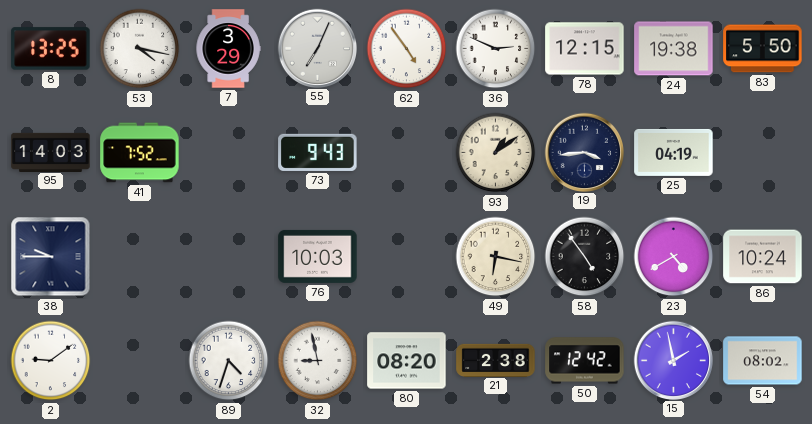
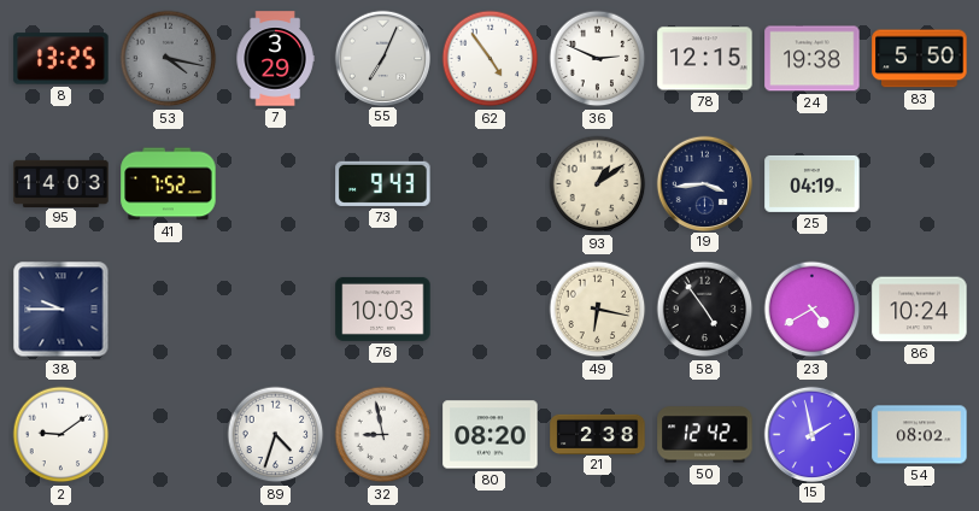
53 dial: white -> grey
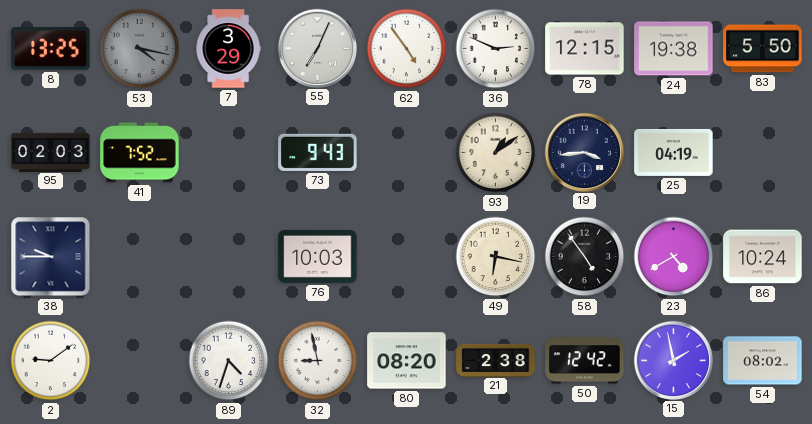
95: 14:03 -> 02:03
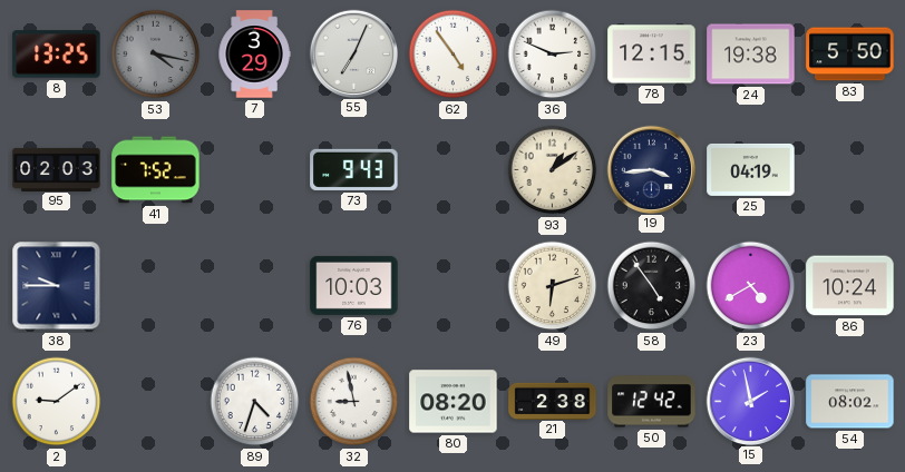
49: 6:17 -> 6:12
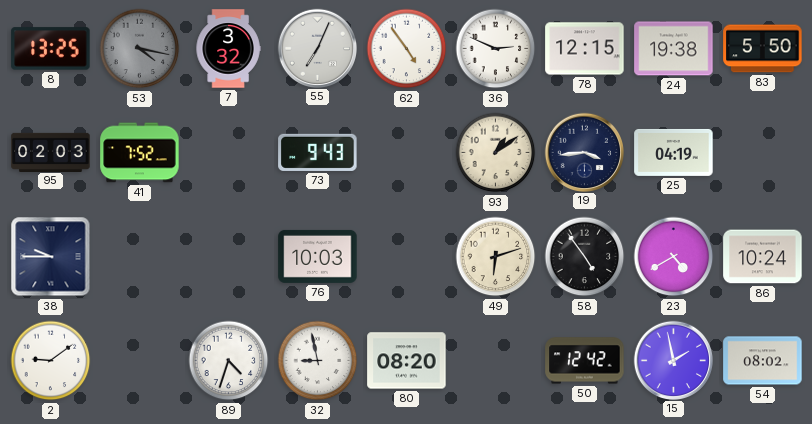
7: 3:29 -> 3:32
21: 2:38 -> none
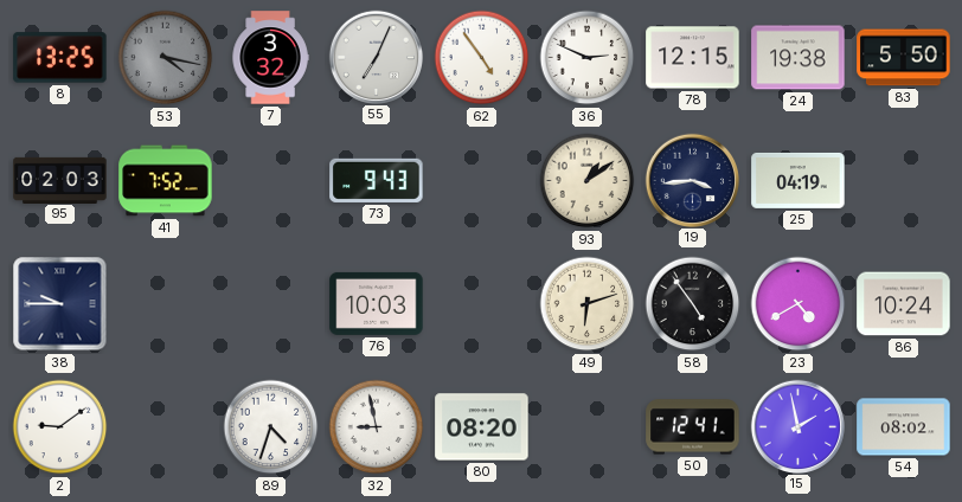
50: 12:42 -> 12:41
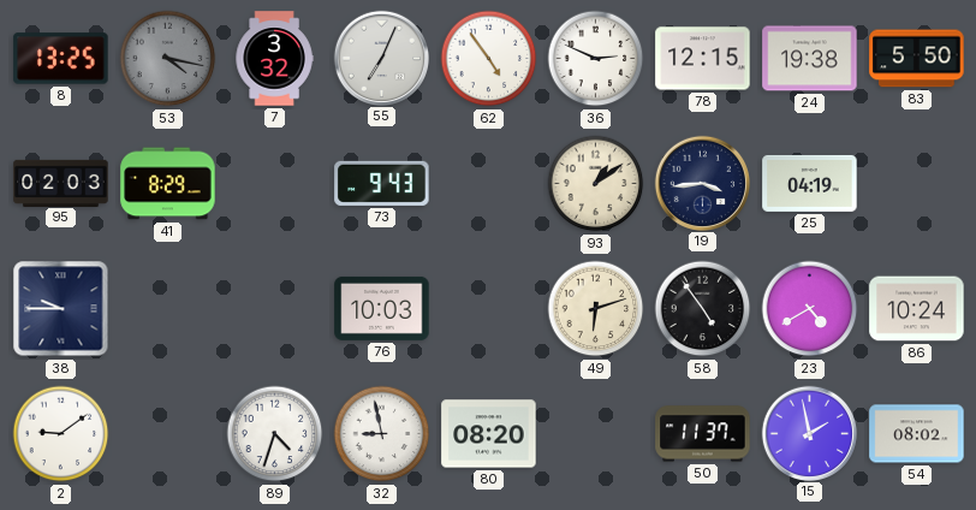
41: 7:52 -> 8:29
50: 12:41 -> 11:37
